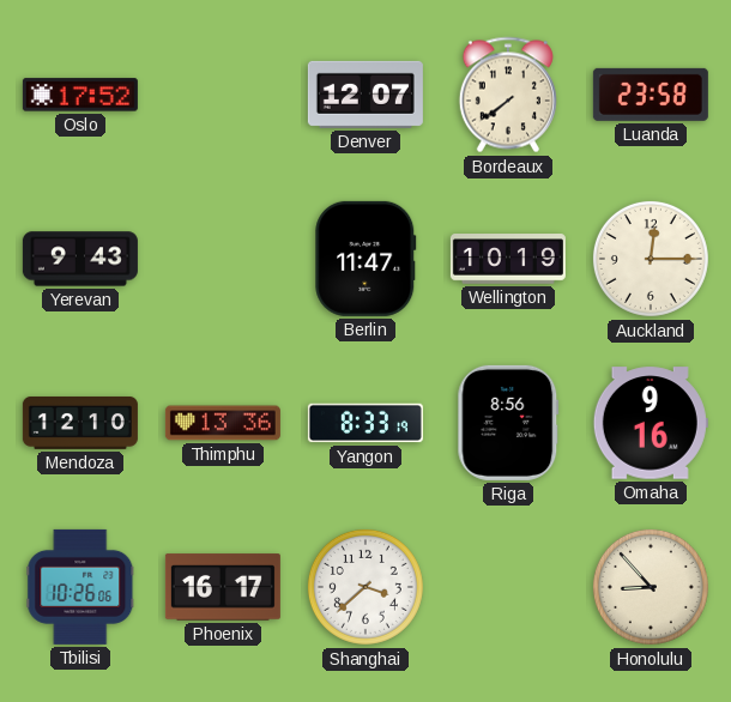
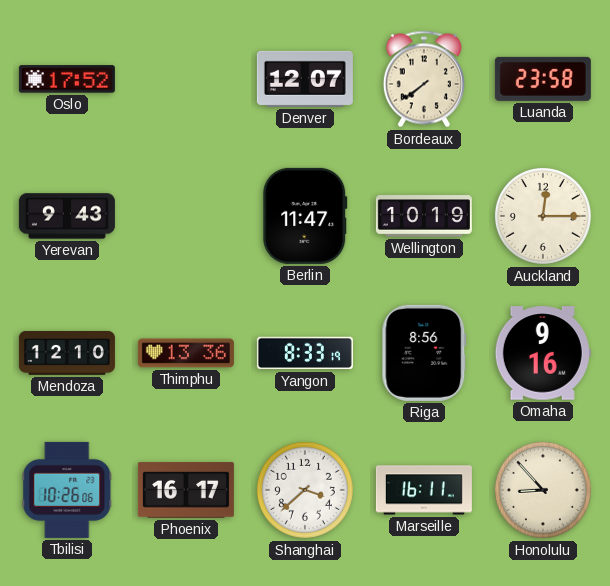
Marseille: none -> 16:11
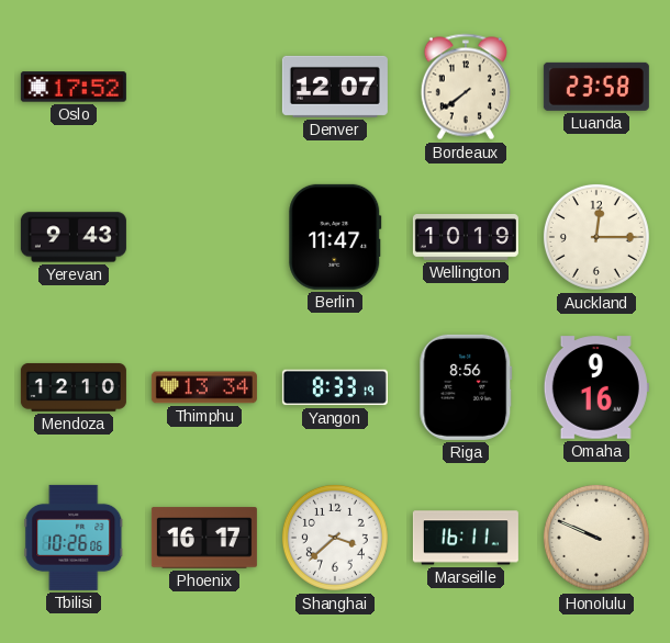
Thimphu: 13:36 -> 13:34
Honolulu: 8:53 -> 9:49
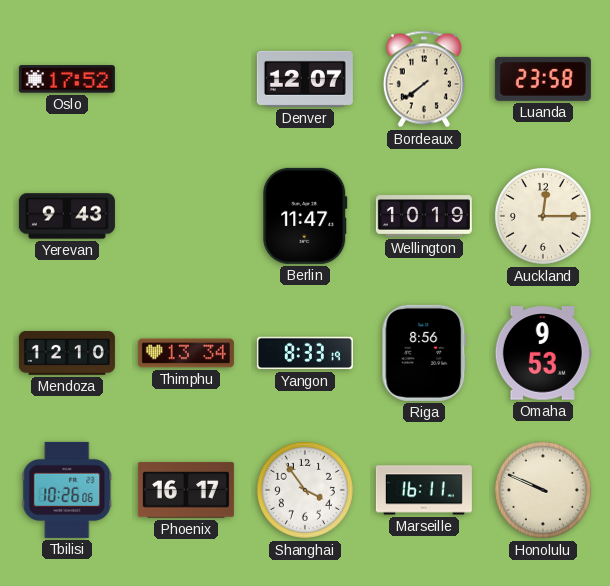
Omaha: 9:16 -> 9:53
Shanghai: 3:38 -> 3:54
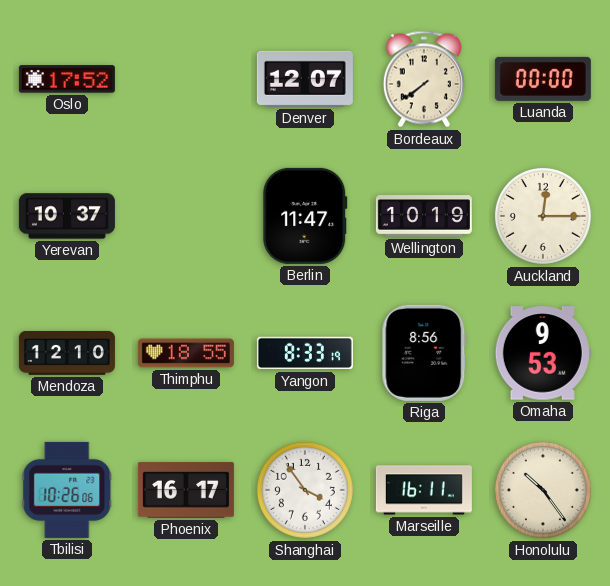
Luanda: 23:58 -> 00:00
Yerevan: 9:43 -> 10:37
Thimphu: 13:34 -> 18:55
Honolulu: 9:49 -> 10:24
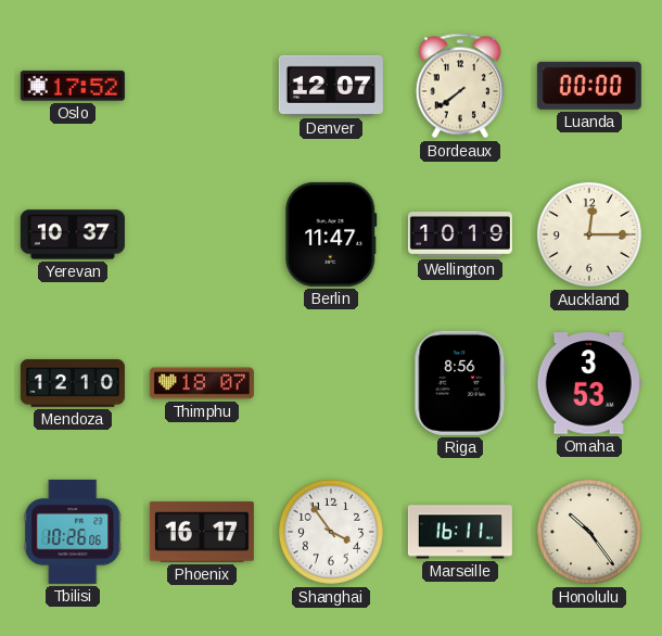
Thimphu: 18:55 -> 18:07
Yangon: 8:33 -> none
Omaha: 9:53 -> 3:53
